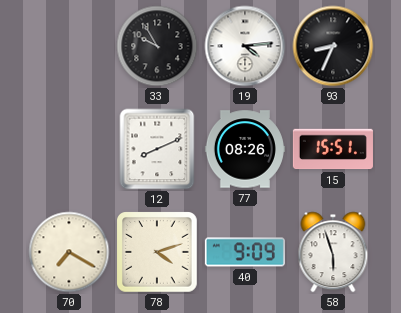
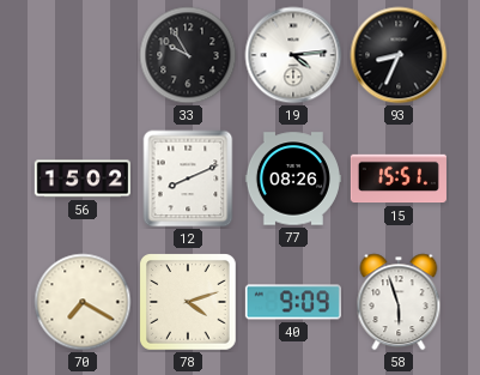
56: none -> 15:02
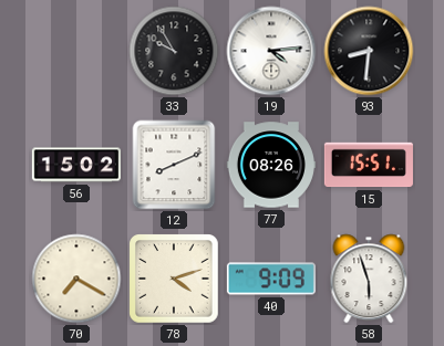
93: 8:34 -> 8:31
